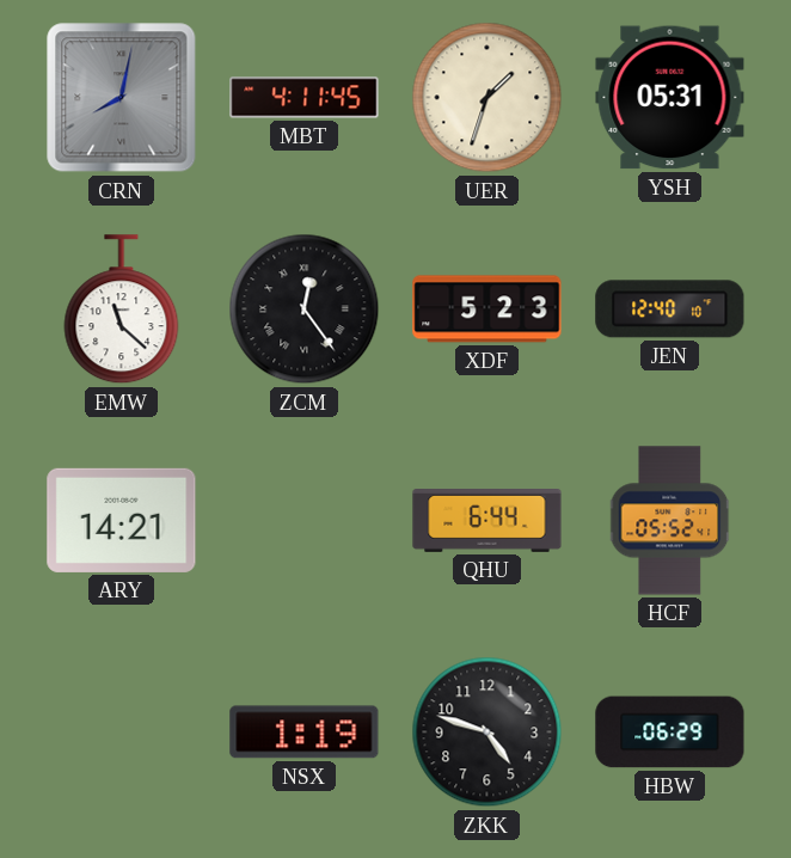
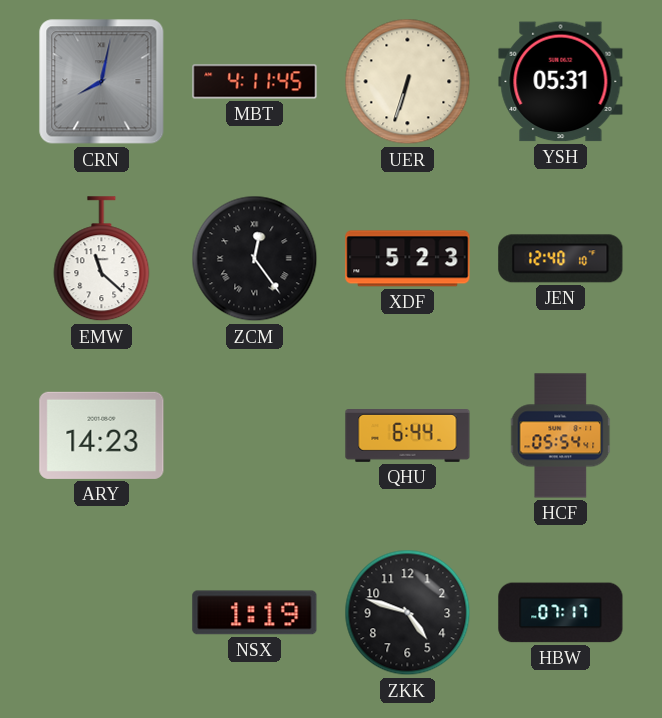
UER: 1:33 -> 6:33
ARY: 14:21 -> 14:23
HCF: 05:52 -> 05:54
HBW: 06:29 -> 07:17
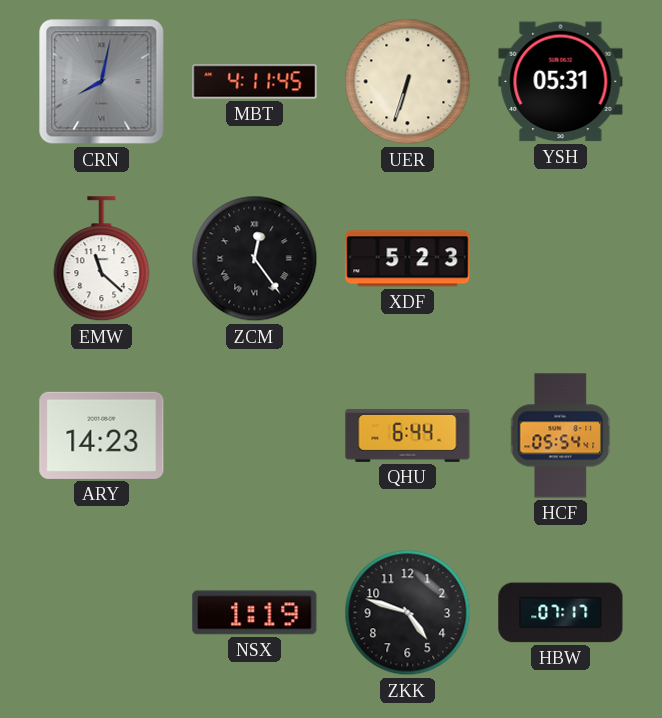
JEN: 12:40 -> none
